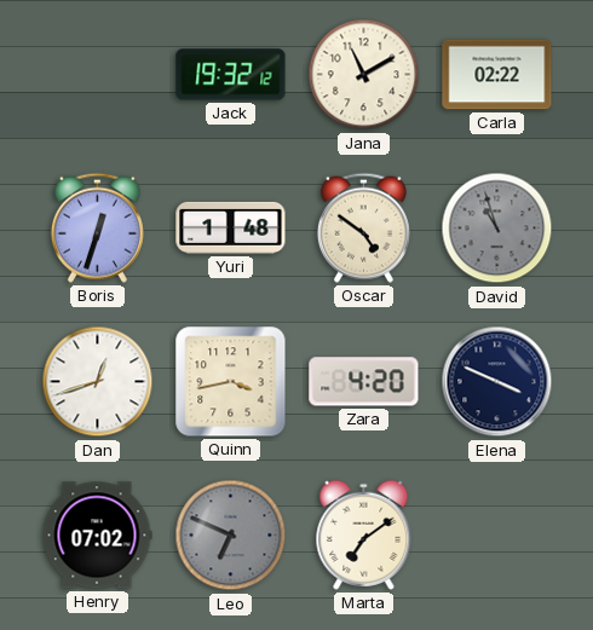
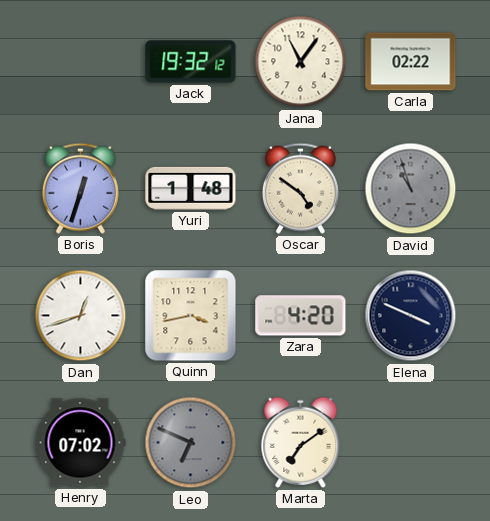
Jana: 11:10 -> 11:06
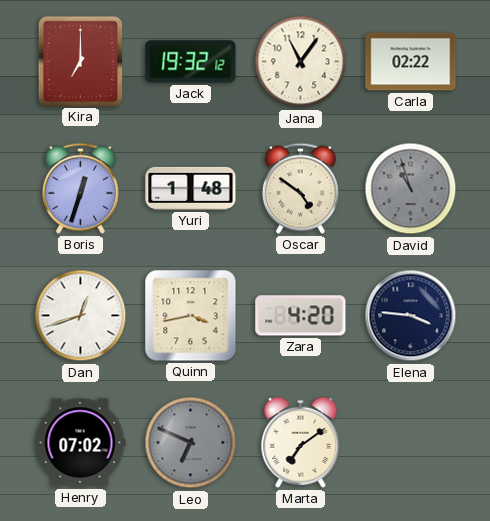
Kira: none -> 7:00
Elena: 3:49 -> 3:46
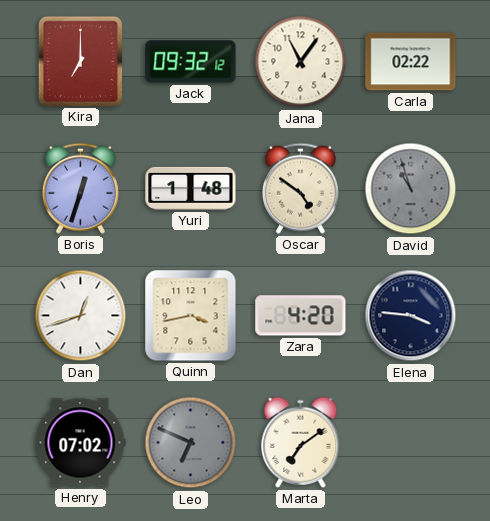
Jack: 19:32 -> 09:32
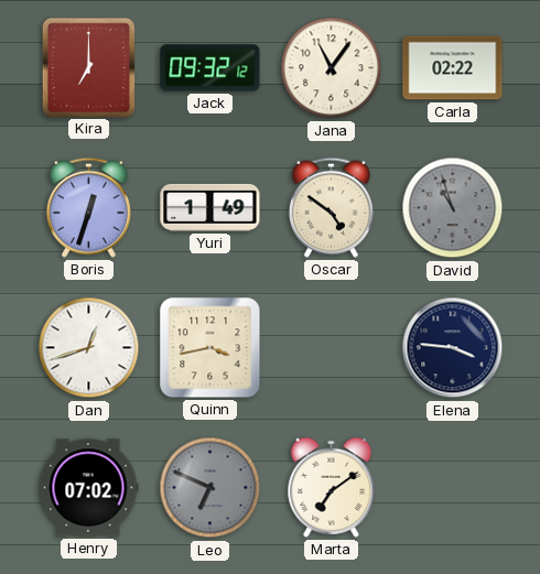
Yuri: 1:48 -> 1:49
Zara: 4:20 -> none
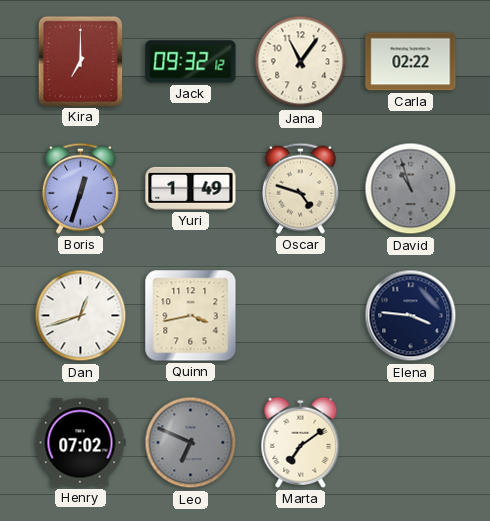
Oscar: 4:51 -> 4:48
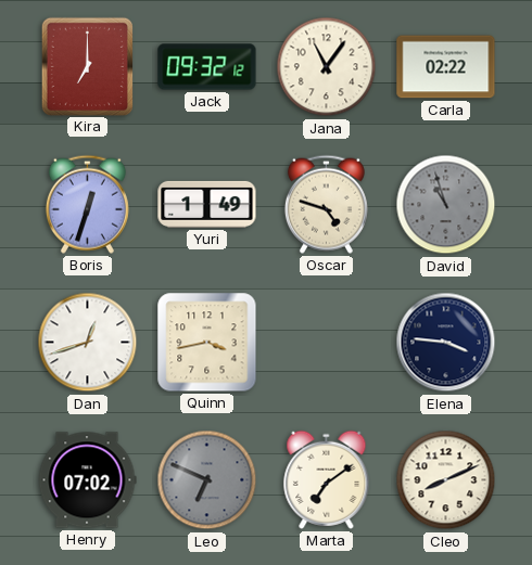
Cleo: none -> 8:11
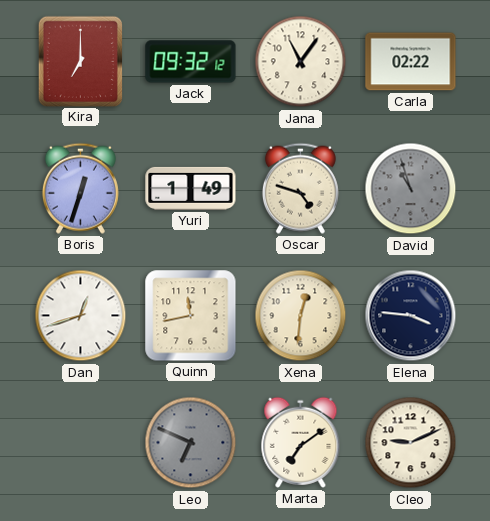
Quinn: 3:43 -> 11:43
Xena: none -> 12:31
Henry: 07:02 -> none
Cleo: 8:11 -> 9:11
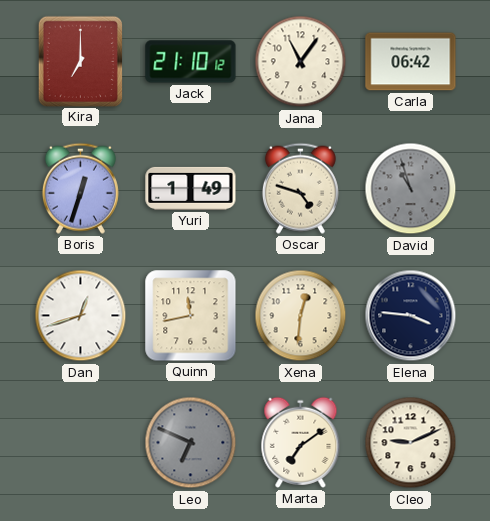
Jack: 09:32 -> 21:10
Carla: 02:22 -> 06:42
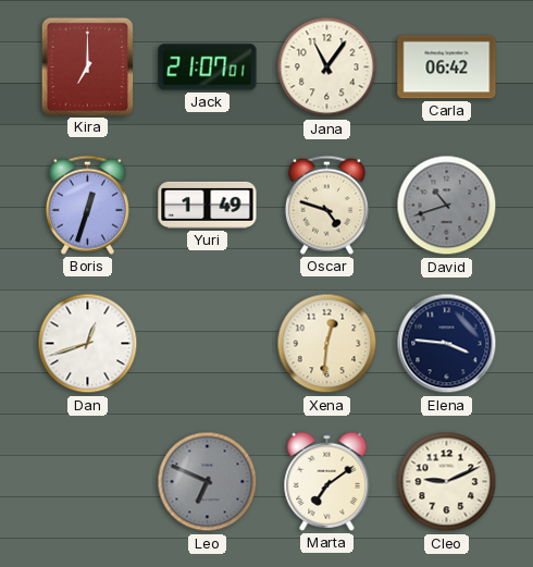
Jack: 21:10 -> 21:07
David: 10:57 -> 10:42
Quinn: 11:43 -> none
